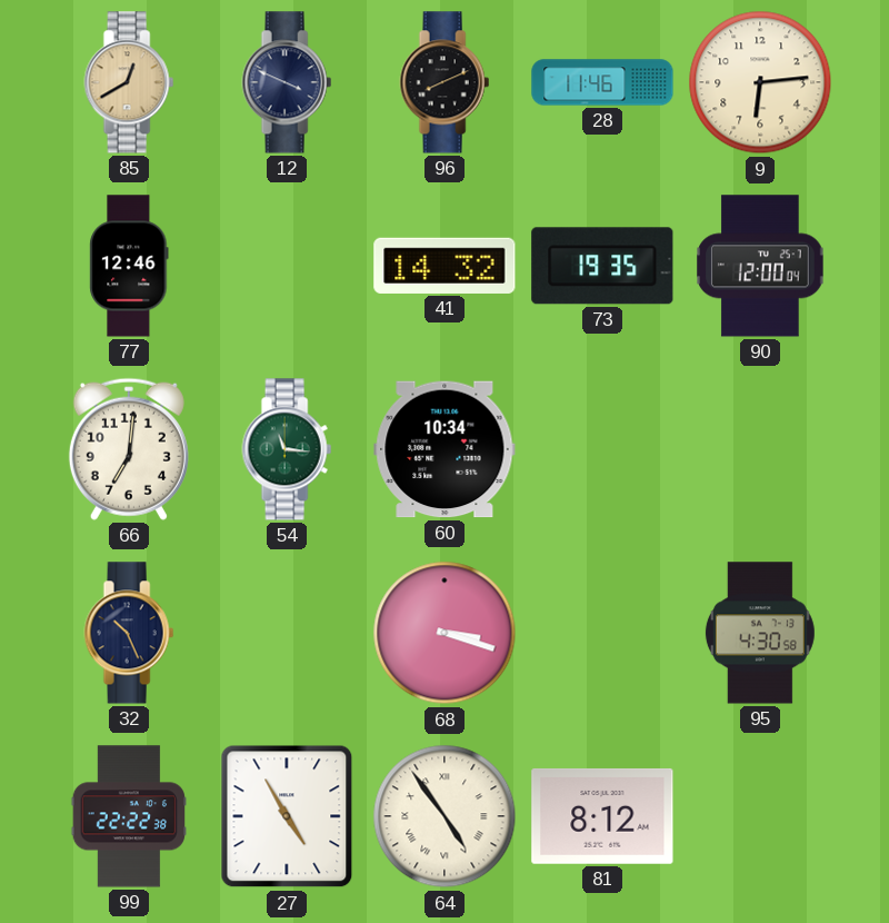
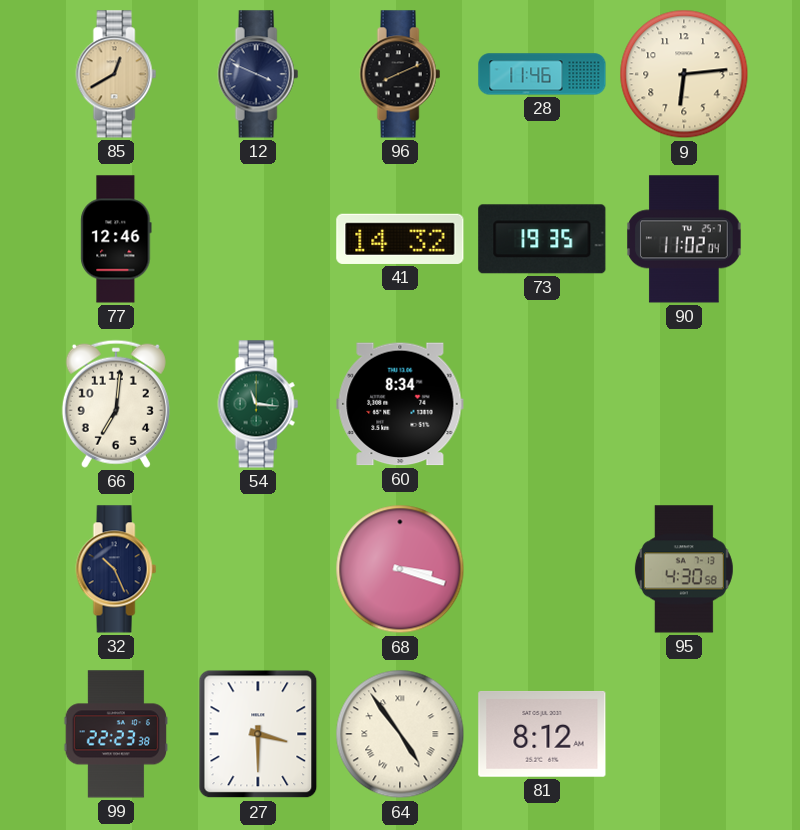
90: 12:00 -> 11:02
60: 10:34 -> 8:34
99: 22:22 -> 22:23
27: 4:55 -> 3:30
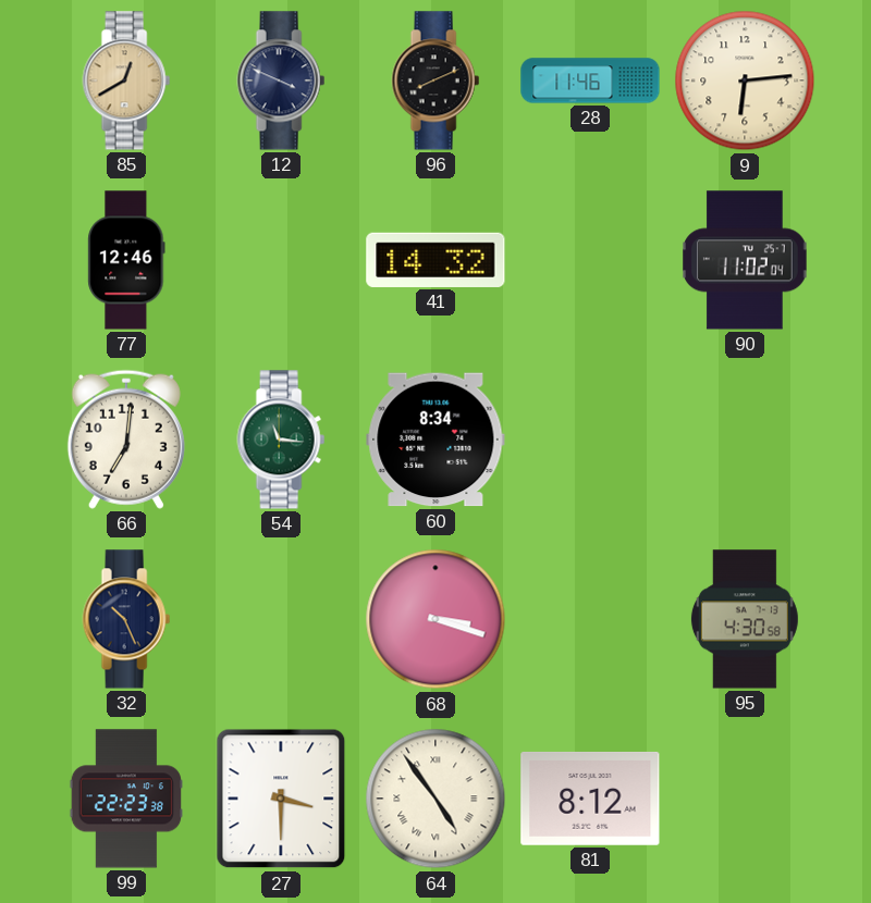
73: 19:35 -> none
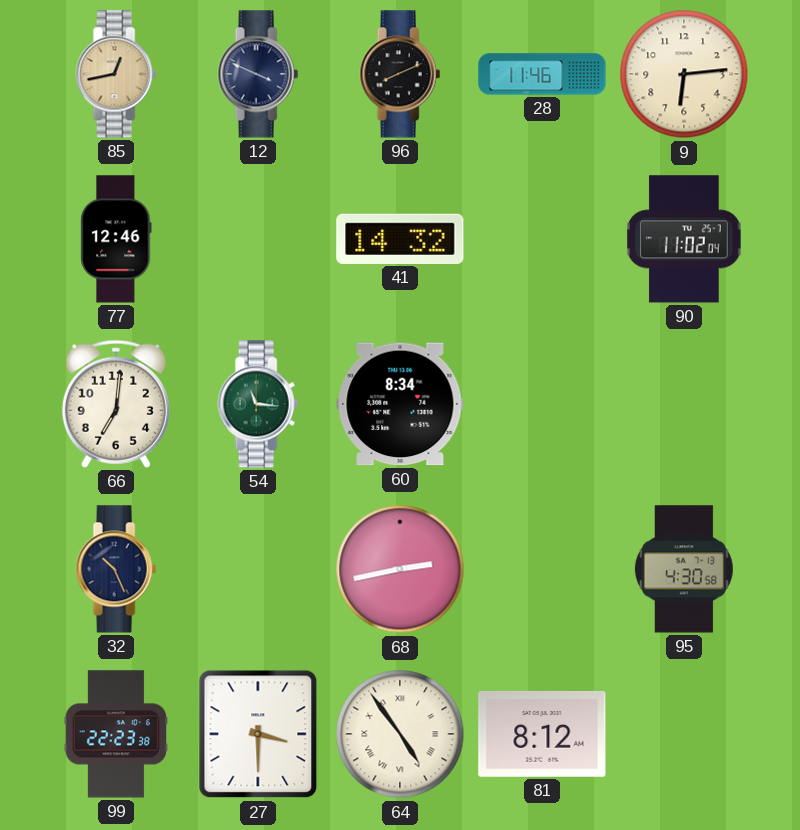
85: 12:40 -> 12:43
68: 3:18 -> 2:43
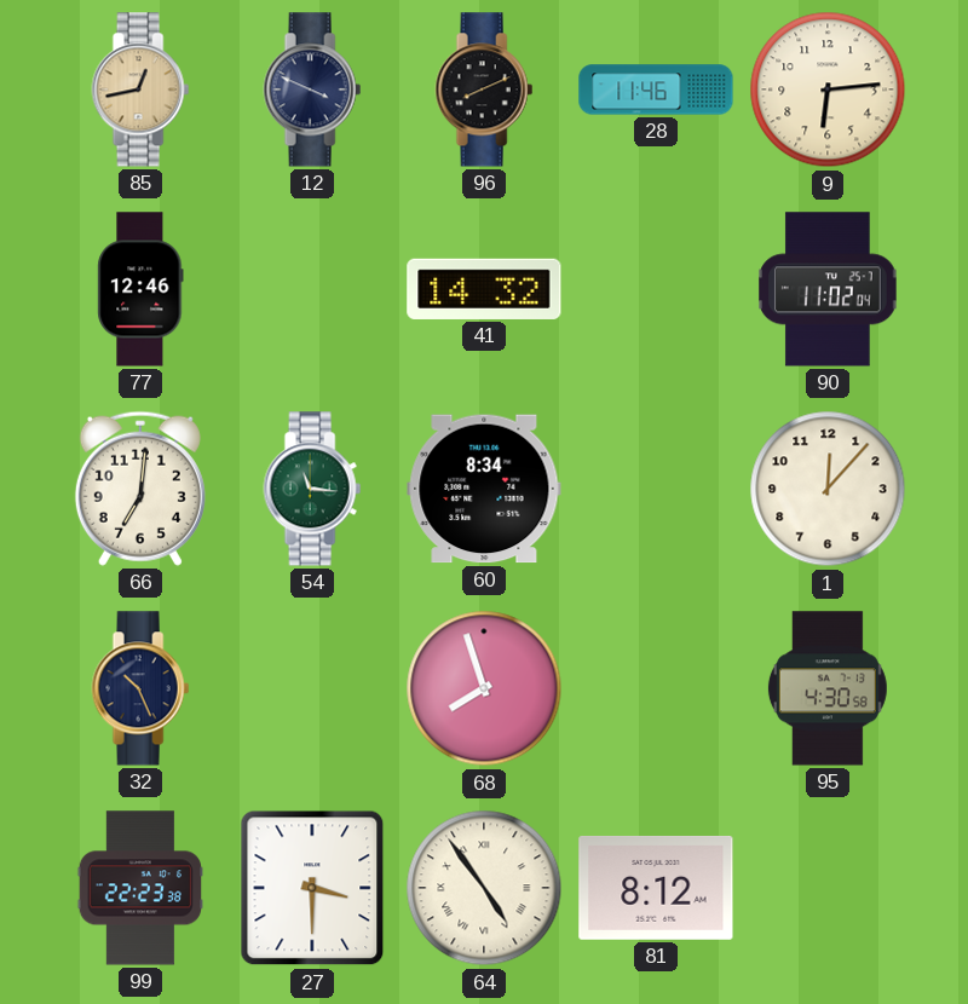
1: none -> 12:07
68: 2:43 -> 7:57
